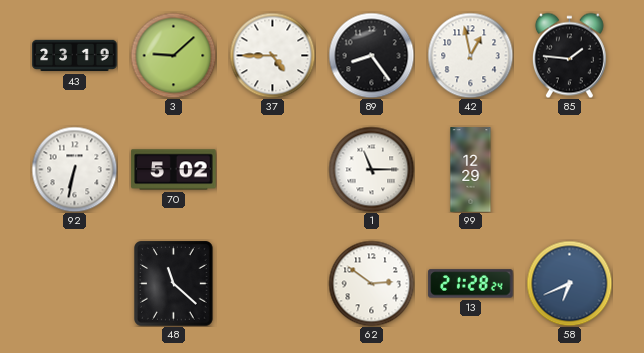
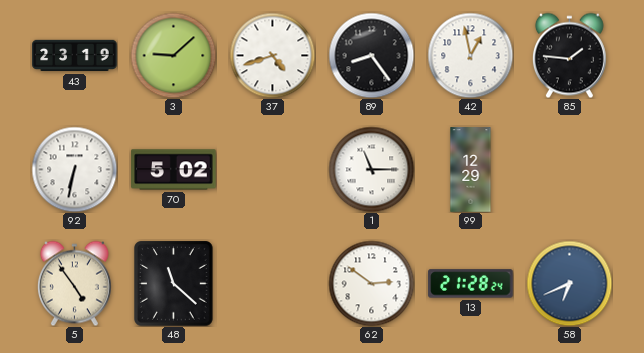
37: 4:45 -> 4:42
5: none -> 4:54
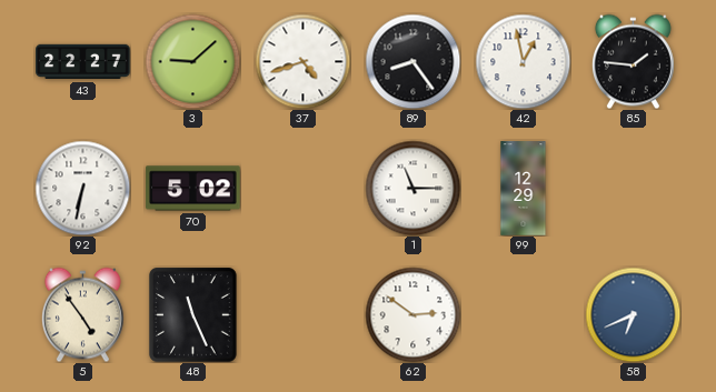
43: 23:19 -> 22:27
48: 11:22 -> 11:26
13: 21:28 -> none
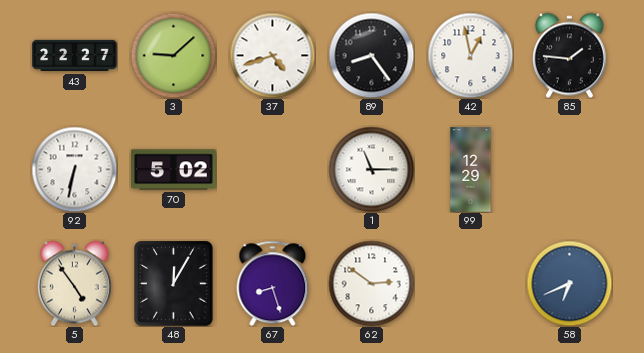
48: 11:26 -> 12:05
67: none -> 8:27
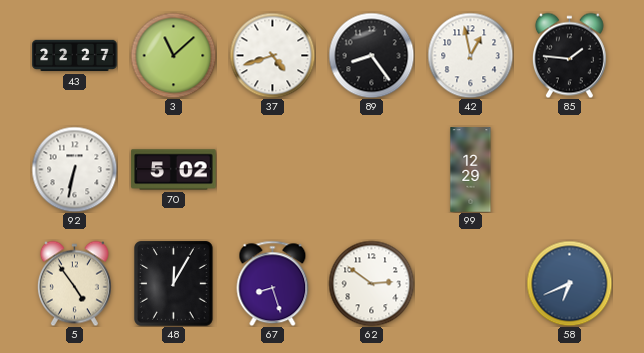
3: 9:08 -> 11:08
1: 11:15 -> none
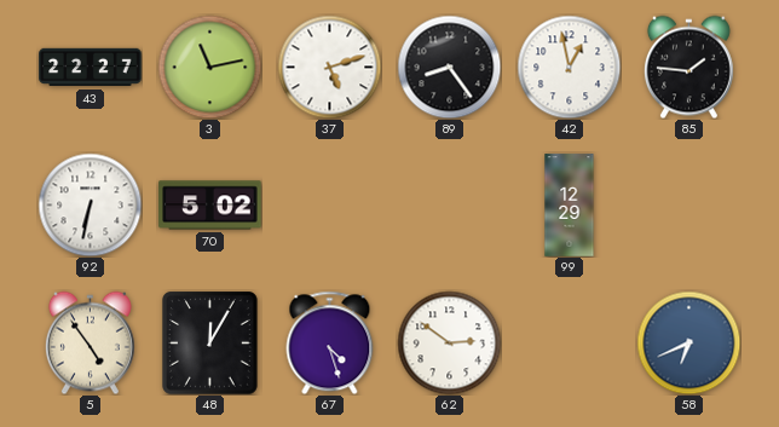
3: 11:08 -> 11:13
37: 4:42 -> 5:12
67: 8:27 -> 4:27
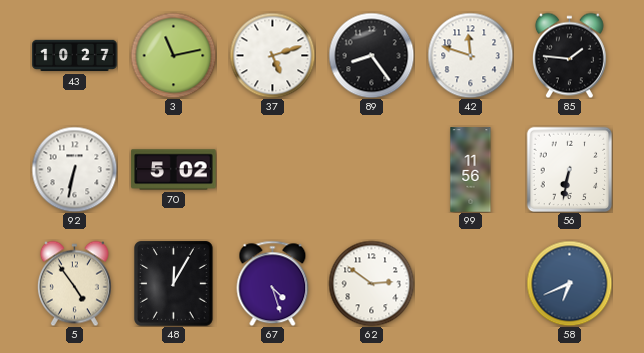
43: 22:27 -> 10:27
42: 12:58 -> 11:48
99: 12:29 -> 11:56
56: none -> 6:32
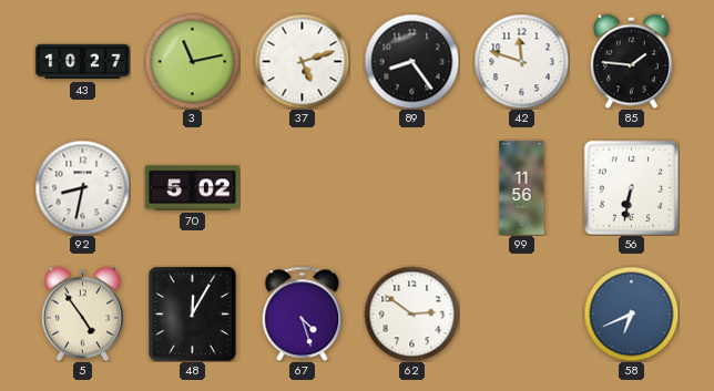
92: 6:32 -> 8:32
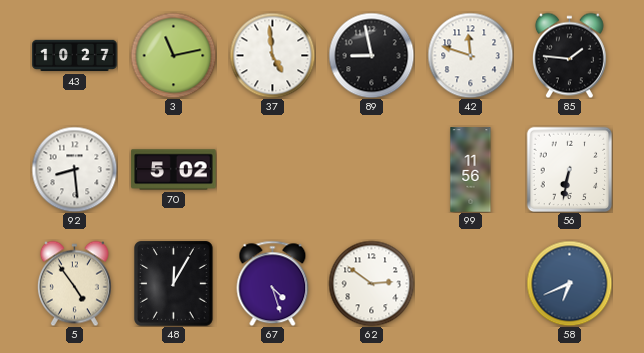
37: 5:12 -> 4:59
89: 8:24 -> 8:58
92: 8:32 -> 8:29
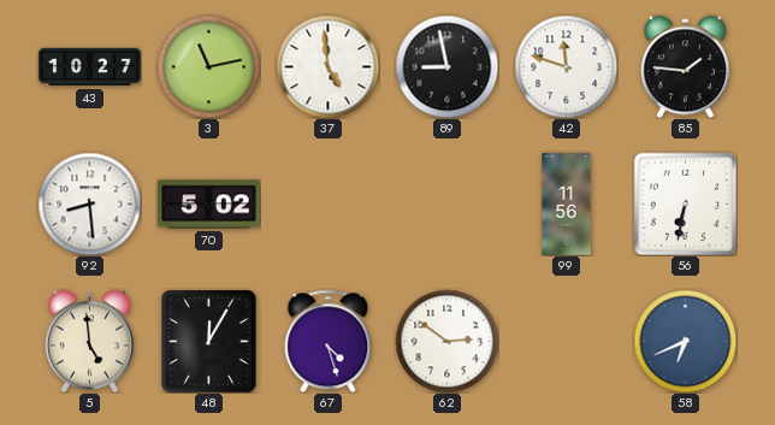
5: 4:54 -> 4:59
